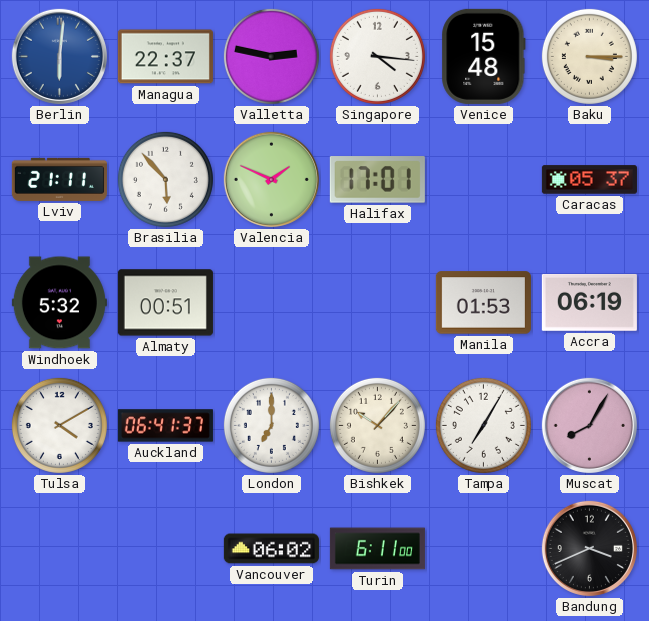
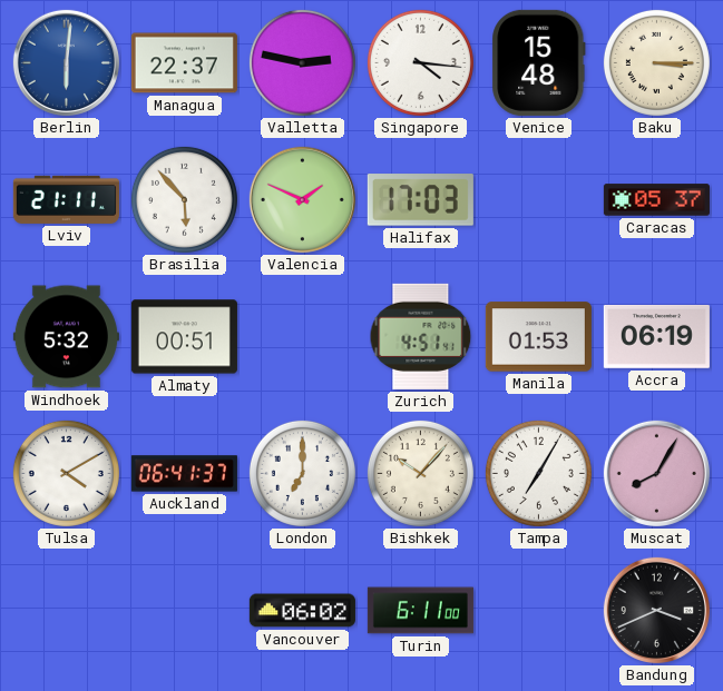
Halifax: 17:01 -> 17:03
Zurich: none -> 4:51
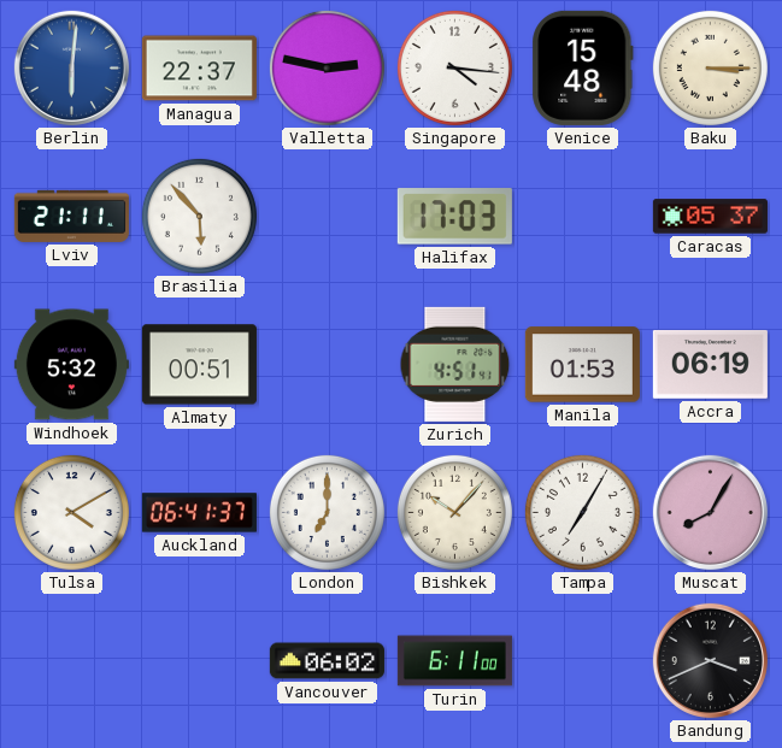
Valencia: 1:49 -> none
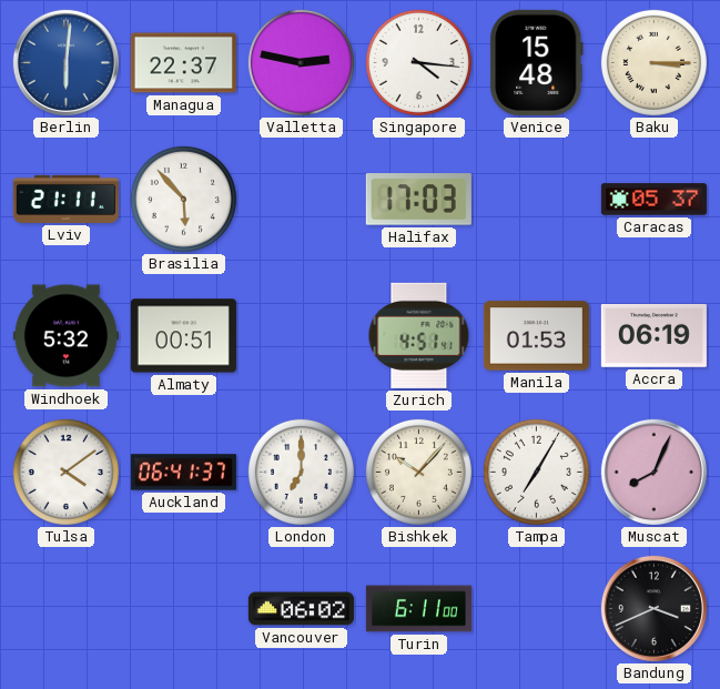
Tulsa: 4:10 -> 4:09
Muscat: 8:05 -> 8:04
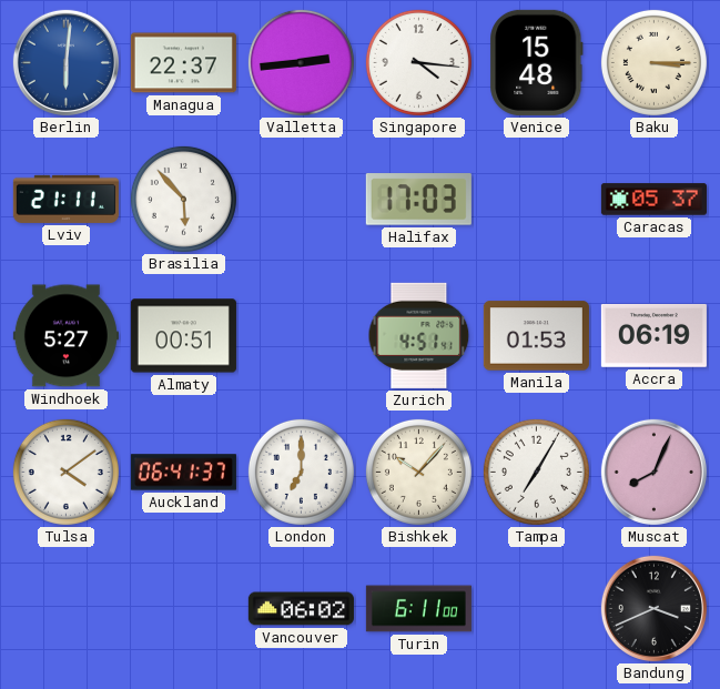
Valletta: 2:47 -> 2:44
Windhoek: 5:32 -> 5:27
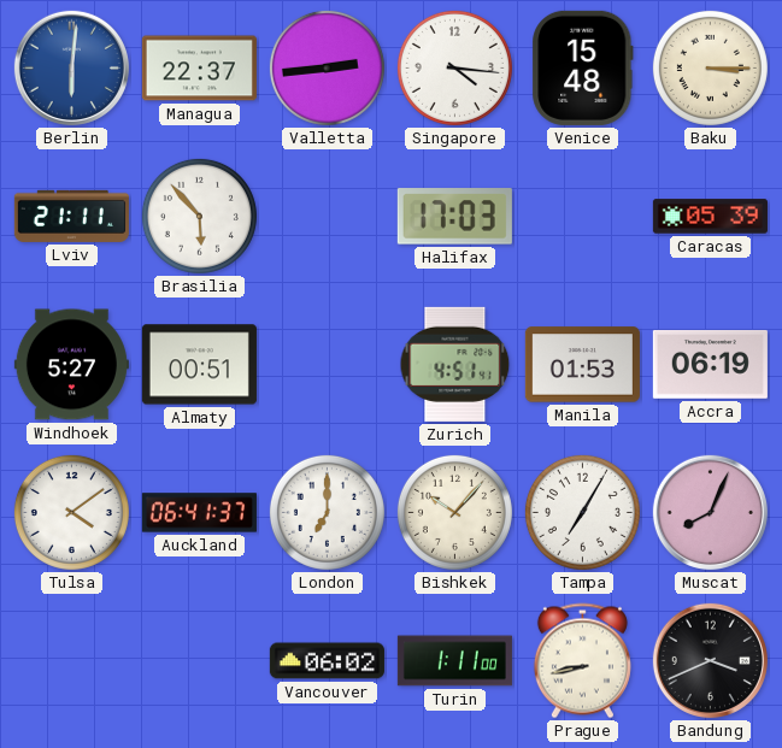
Caracas: 05:37 -> 05:39
Turin: 6:11 -> 1:11
Prague: none -> 8:43
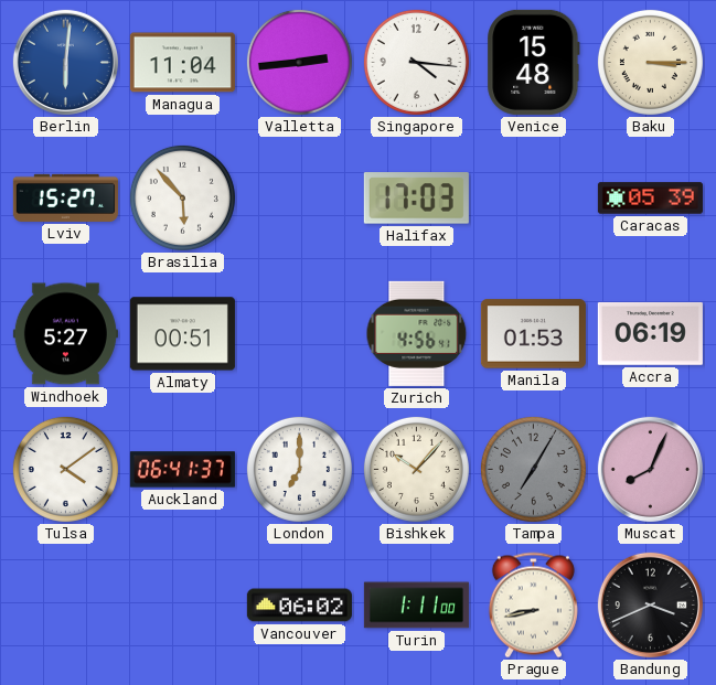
Managua: 22:37 -> 11:04
Lviv: 21:11 -> 15:27
Zurich: 4:51 -> 4:56
Tampa dial: white -> grey
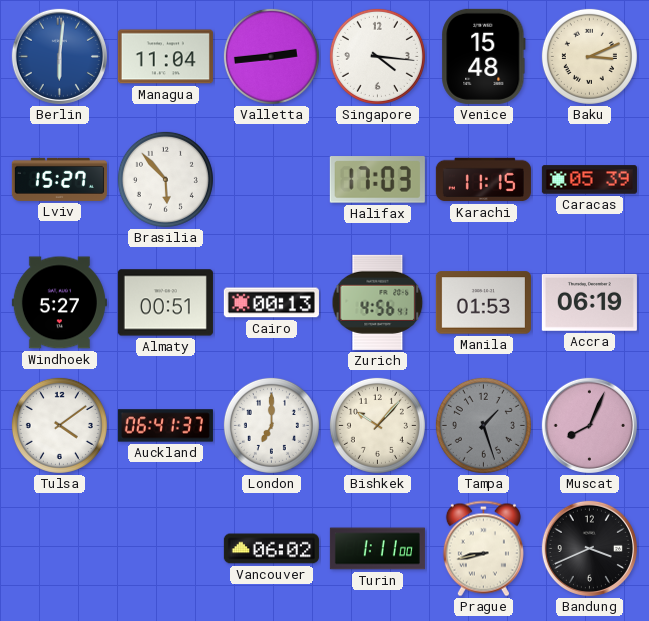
Baku: 3:15 -> 3:11
Karachi: none -> 11:15
Cairo: none -> 00:13
Tampa: 7:05 -> 1:27
